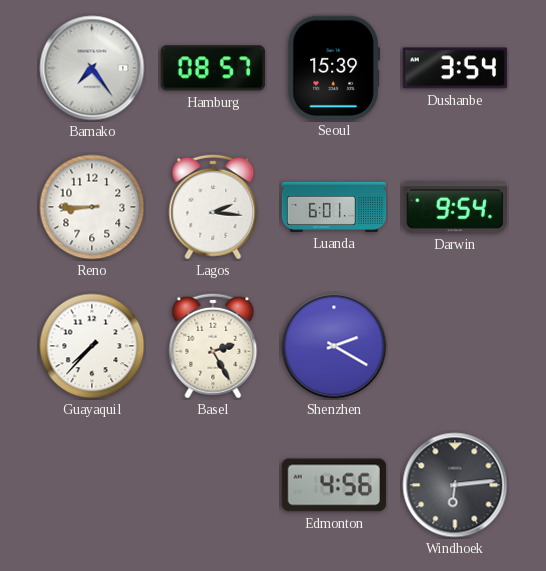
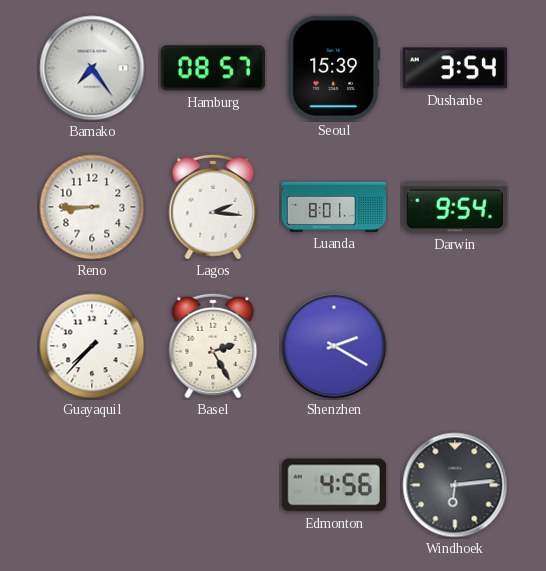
Luanda: 6:01 -> 8:01
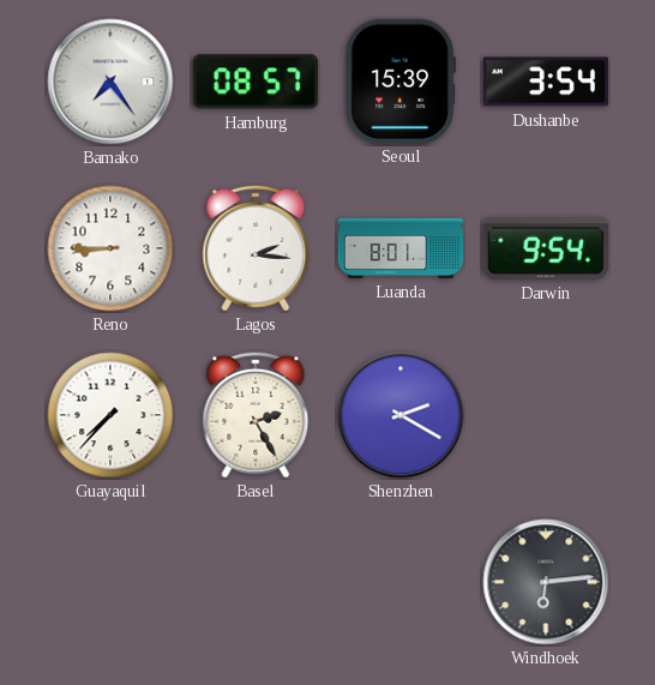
Edmonton: 4:56 -> none
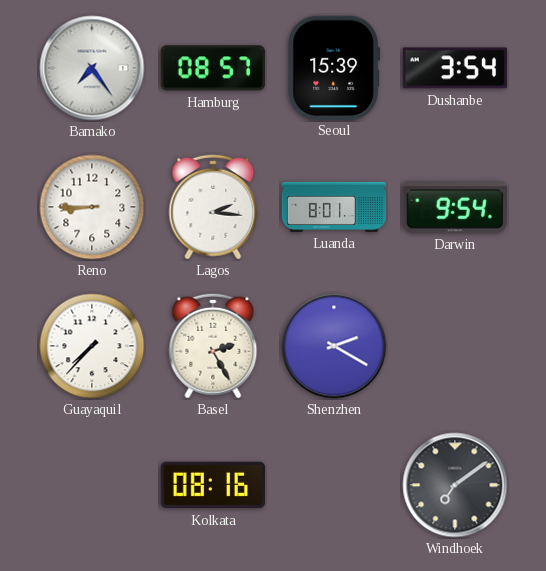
Kolkata: none -> 08:16
Windhoek: 6:14 -> 7:09
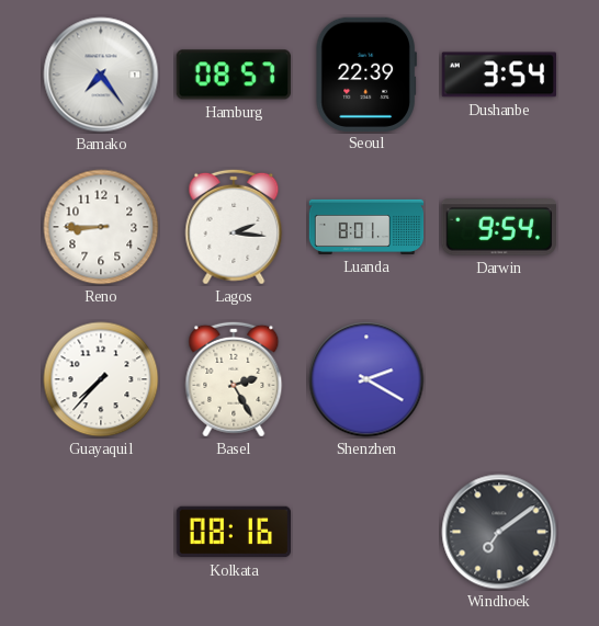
Seoul: 15:39 -> 22:39
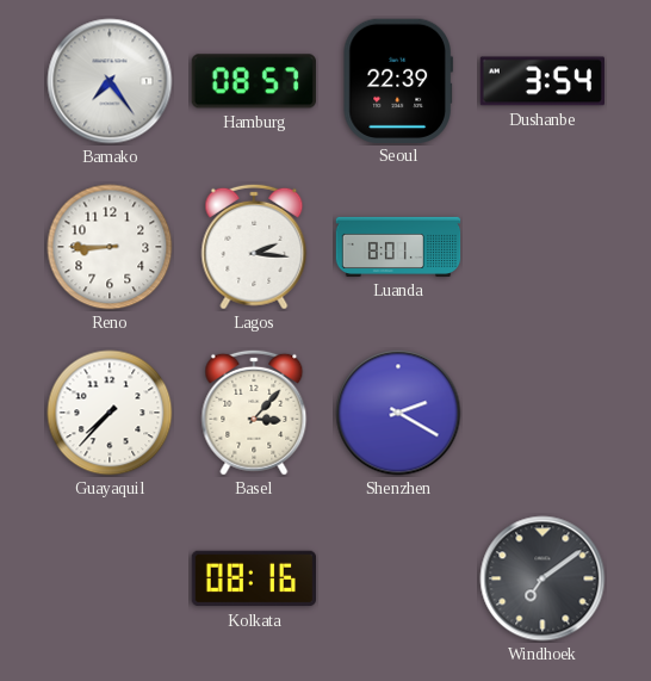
Darwin: 9:54 -> none
Basel: 2:25 -> 3:07
